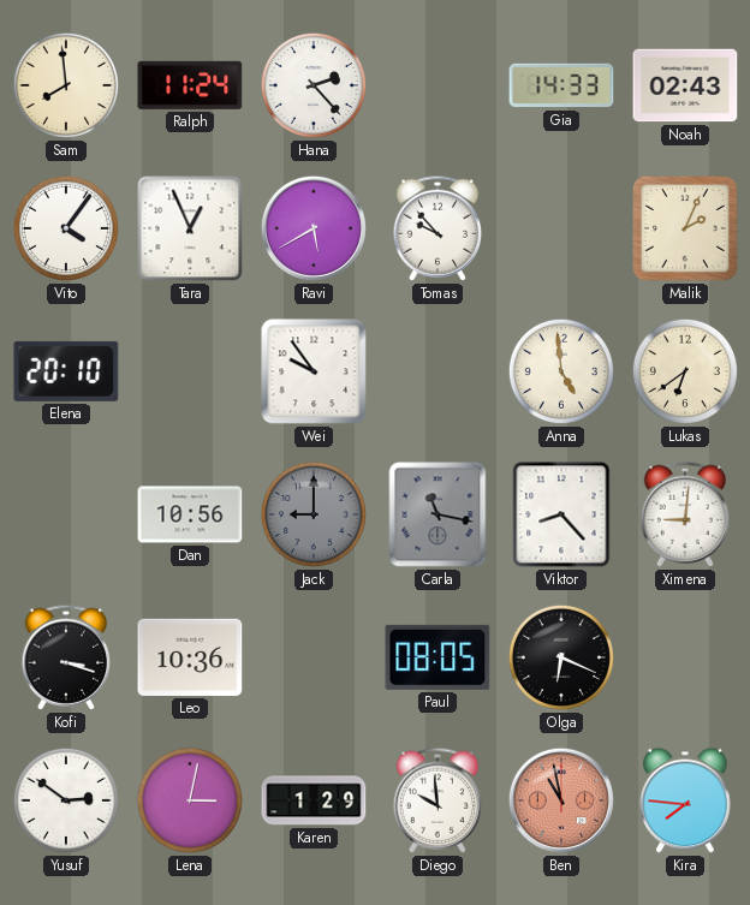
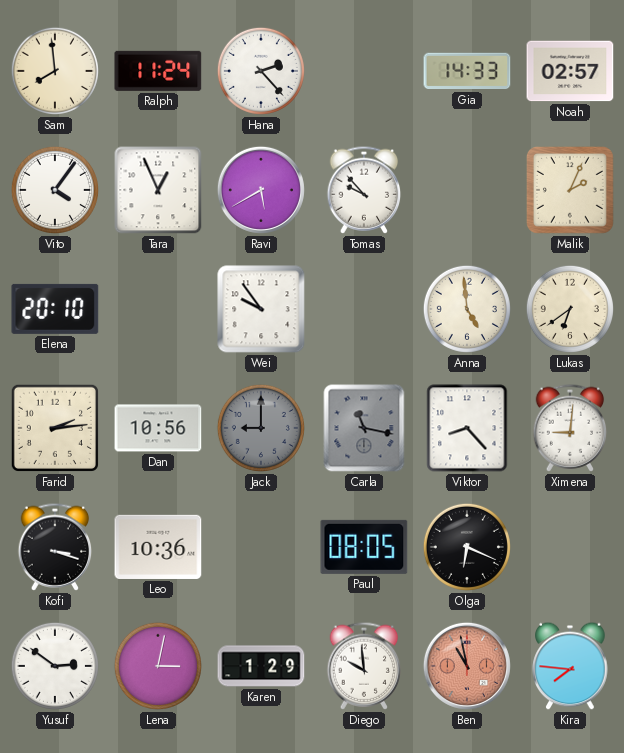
Noah: 02:43 -> 02:57
Farid: none -> 2:14
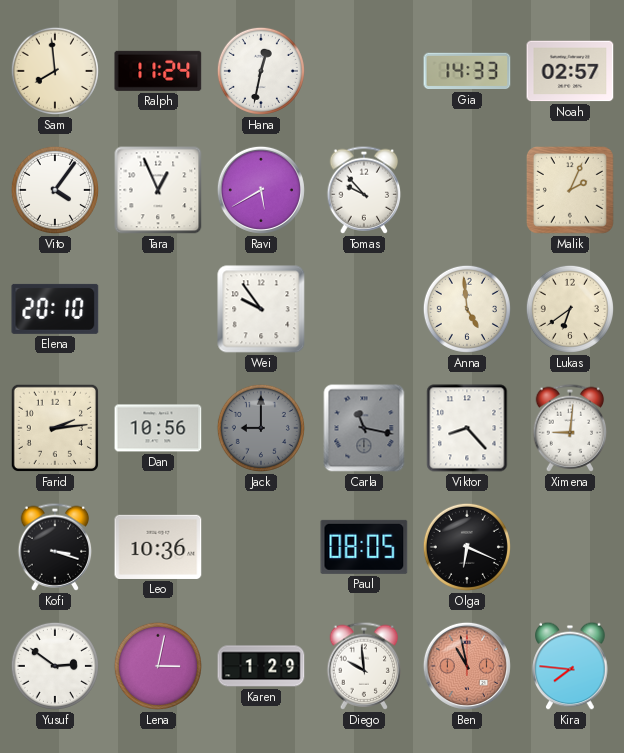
Hana: 2:23 -> 12:32
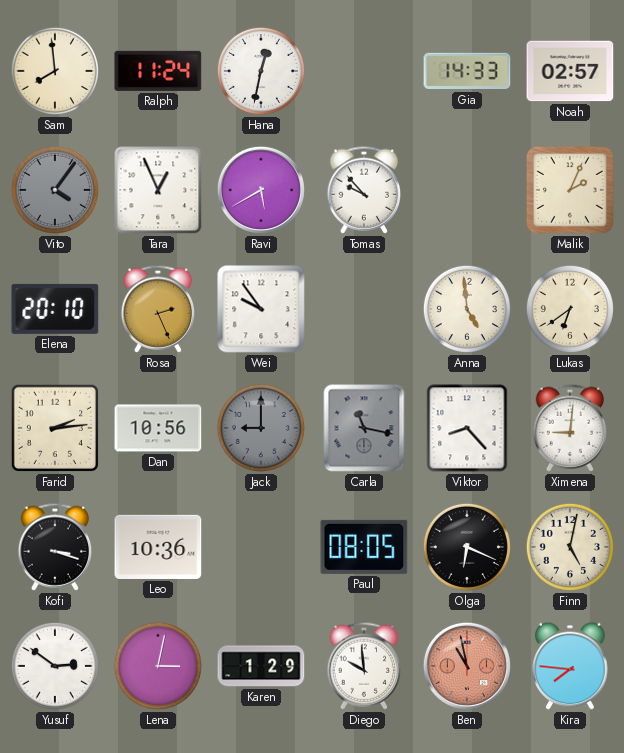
Vito dial: white -> grey
Rosa: none -> 2:26
Finn: none -> 5:02
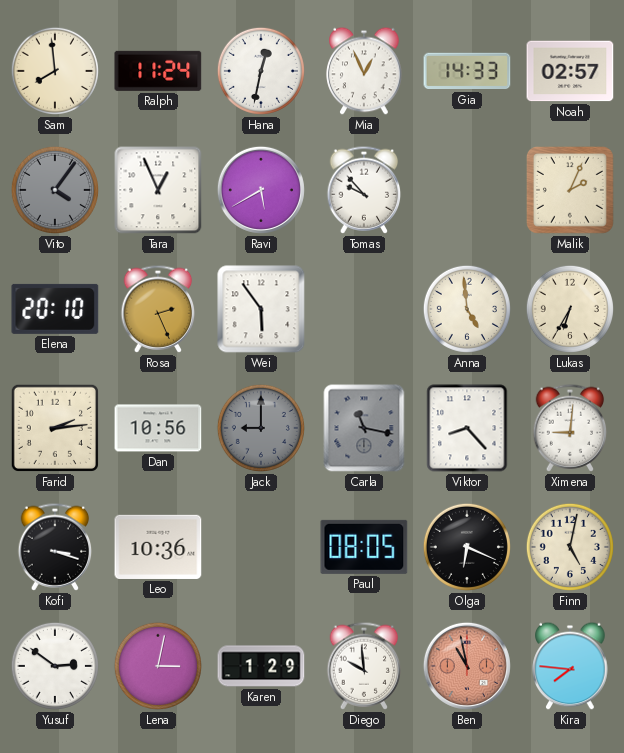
Mia: none -> 12:56
Wei: 9:54 -> 5:54
Lukas: 6:39 -> 6:35
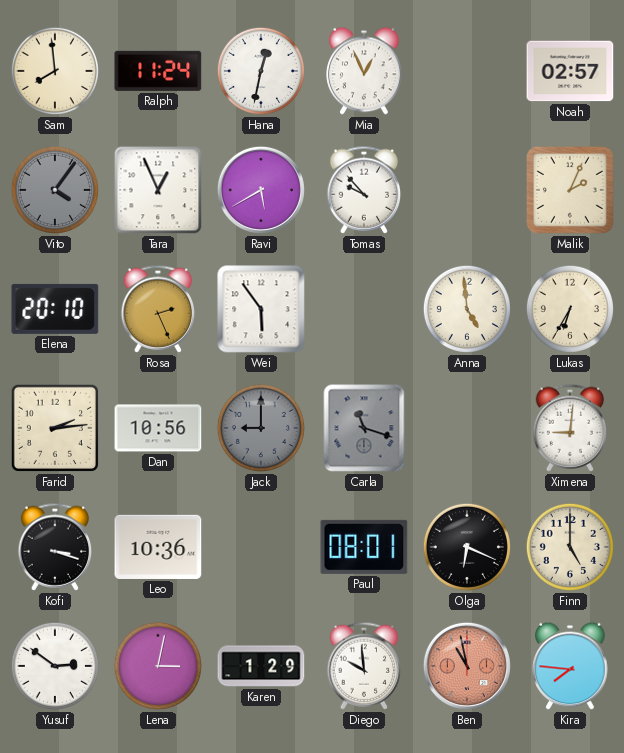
Gia: 14:33 -> none
Carla: 11:17 -> 11:18
Viktor: 8:23 -> none
Paul: 08:05 -> 08:01
Finn: 5:02 -> 5:00
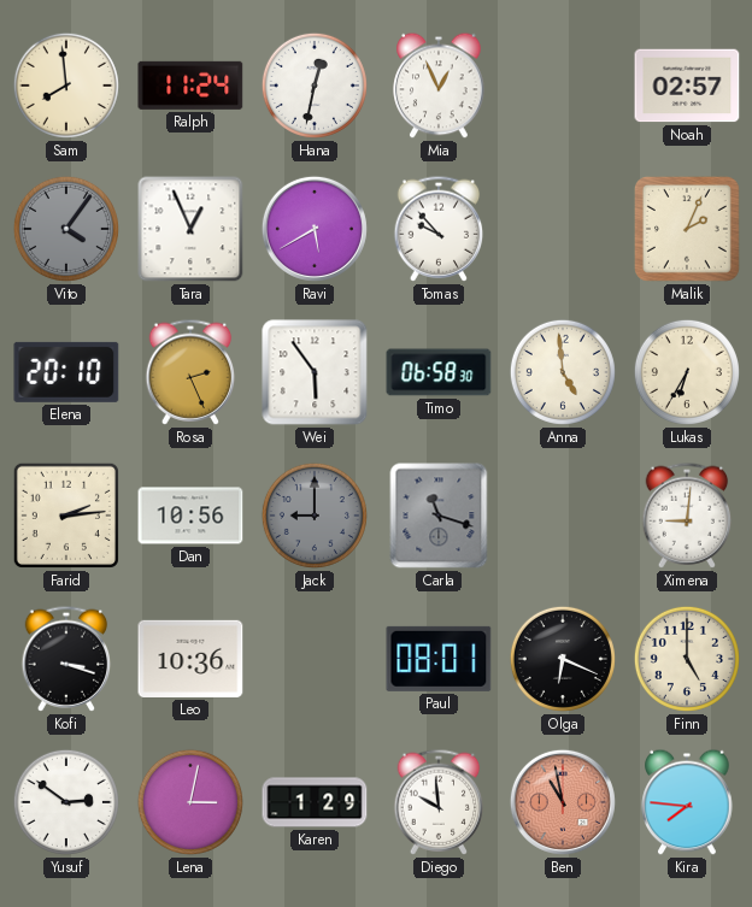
Timo: none -> 06:58
